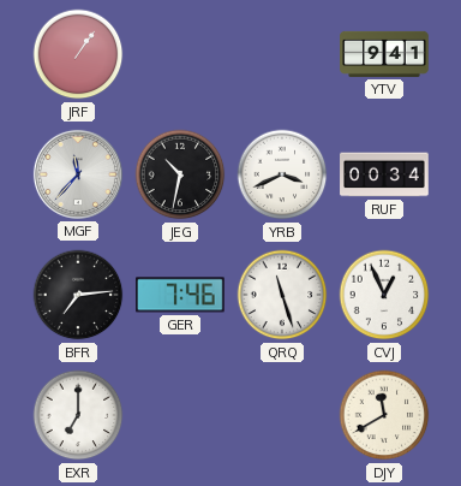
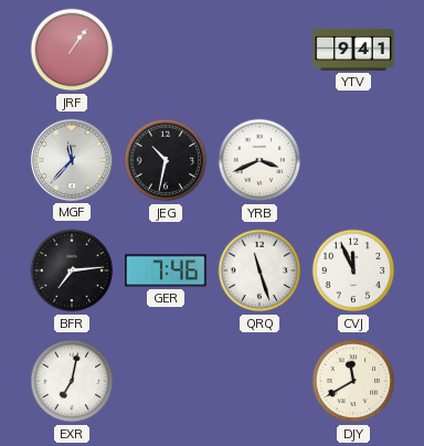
RUF: 00:34 -> none
CVJ: 12:56 -> 11:56
EXR: 7:00 -> 7:02
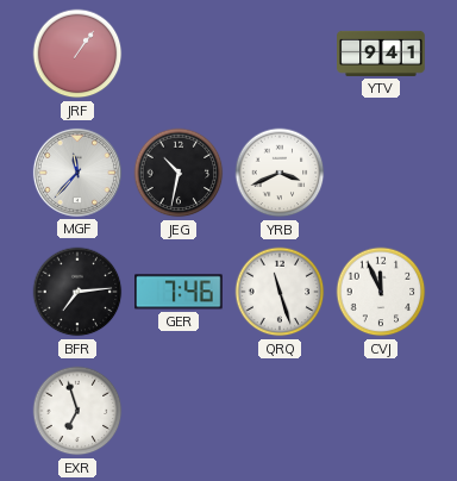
EXR: 7:02 -> 6:57
DJY: 11:40 -> none
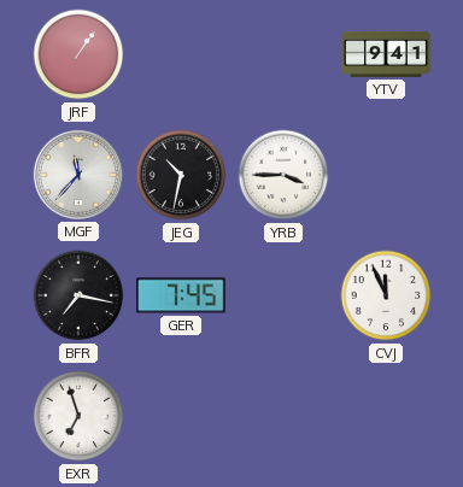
YRB: 3:41 -> 3:45
BFR: 7:14 -> 7:17
GER: 7:46 -> 7:45
QRQ: 11:27 -> none
